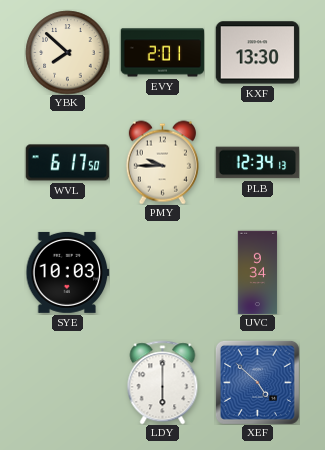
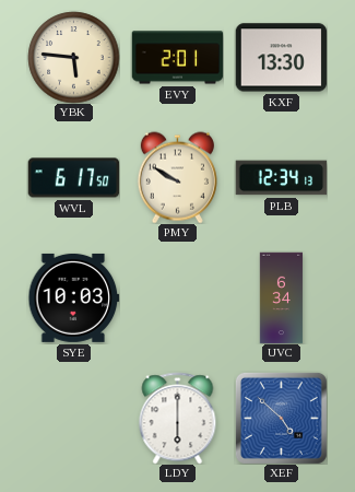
YBK: 7:52 -> 5:46
PMY: 9:45 -> 9:50
UVC: 9:34 -> 6:34
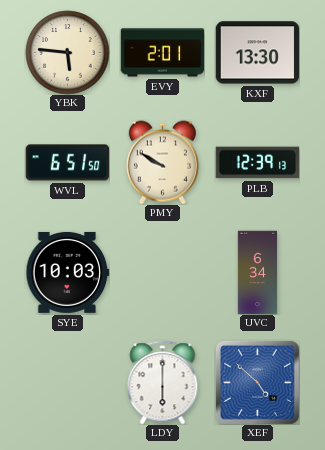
WVL: 6:17 -> 6:51
PLB: 12:34 -> 12:39
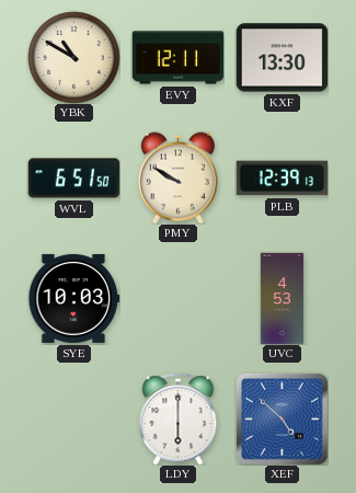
YBK: 5:46 -> 10:50
EVY: 2:01 -> 12:11
UVC: 6:34 -> 4:53
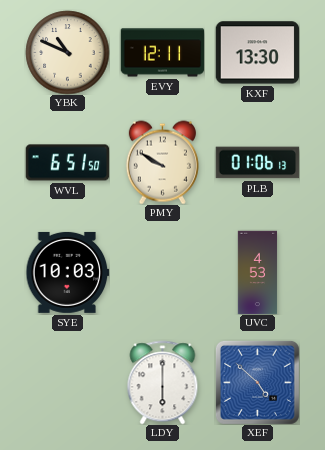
YBK: 10:50 -> 10:49
PLB: 12:39 -> 01:06
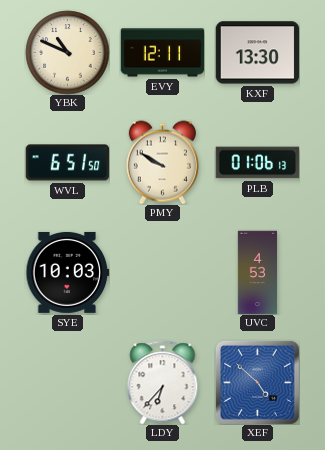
LDY: 6:00 -> 6:37
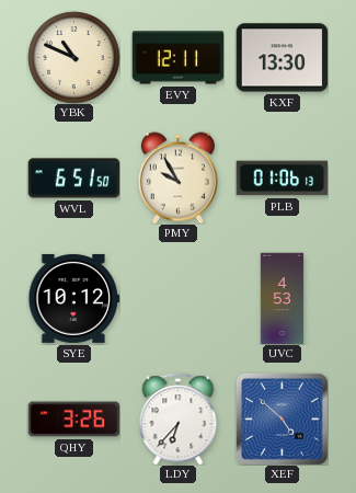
PMY: 9:50 -> 9:55
SYE: 10:03 -> 10:12
QHY: none -> 3:26
